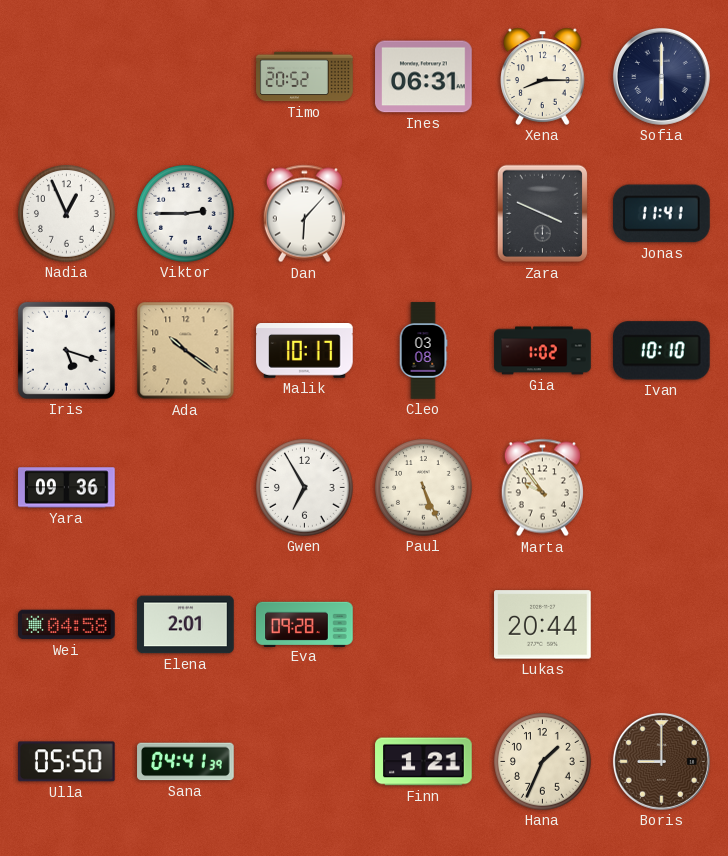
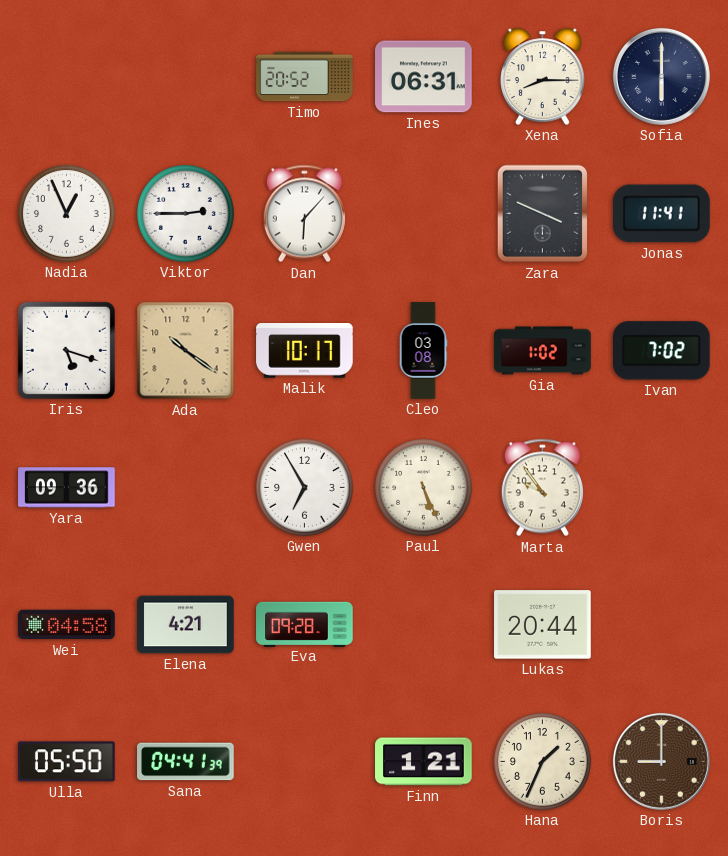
Ivan: 10:10 -> 7:02
Elena: 2:01 -> 4:21
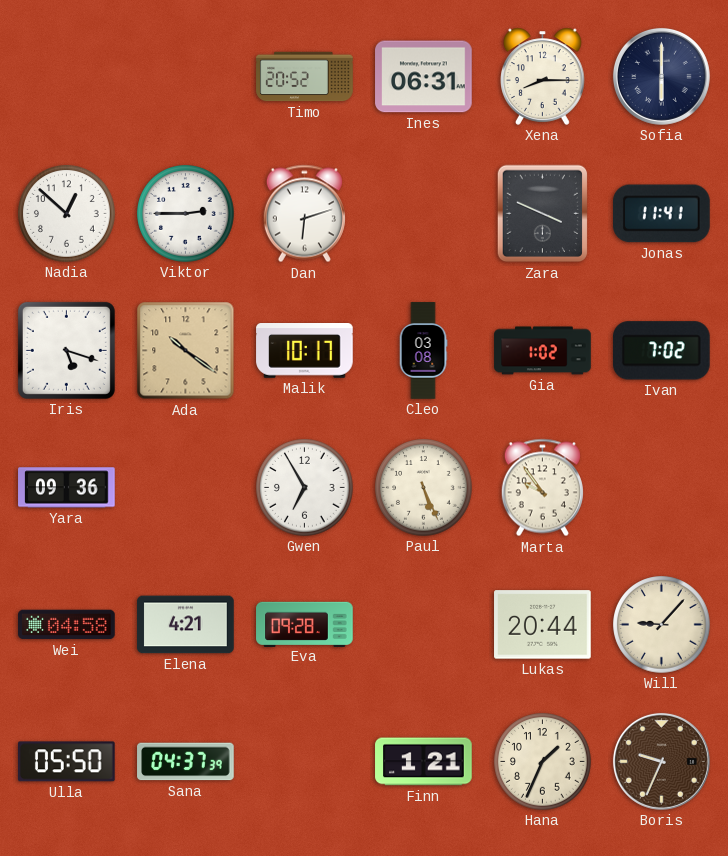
Nadia: 12:56 -> 12:52
Dan: 6:07 -> 6:12
Will: none -> 9:07
Sana: 04:41 -> 04:37
Boris: 9:00 -> 9:34
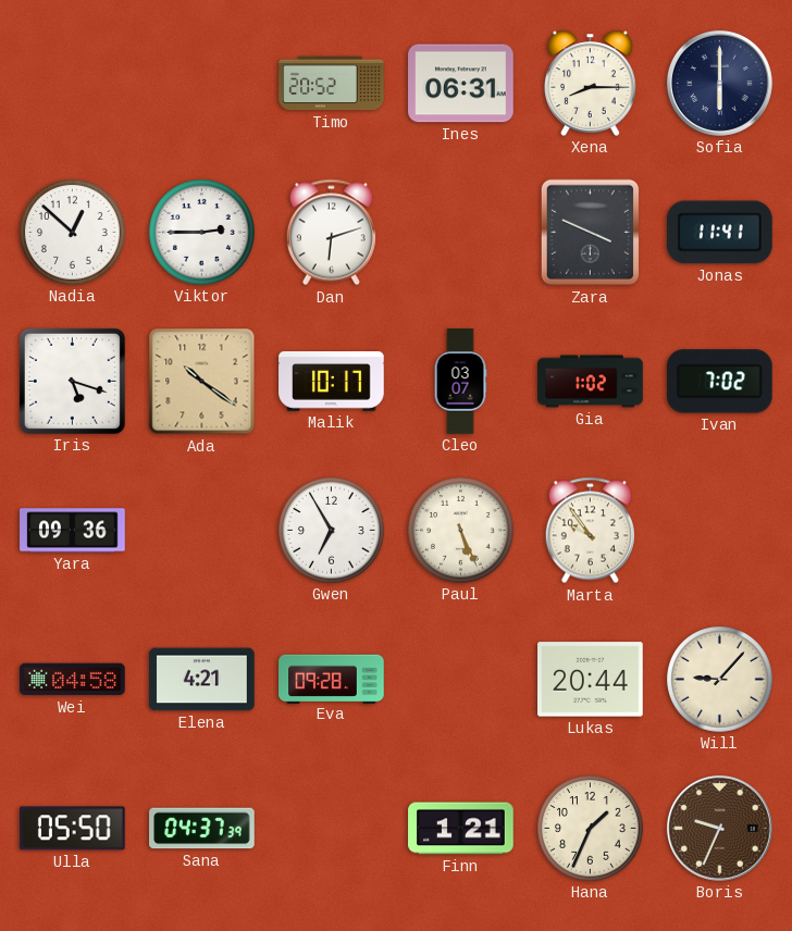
Cleo: 03:08 -> 03:07
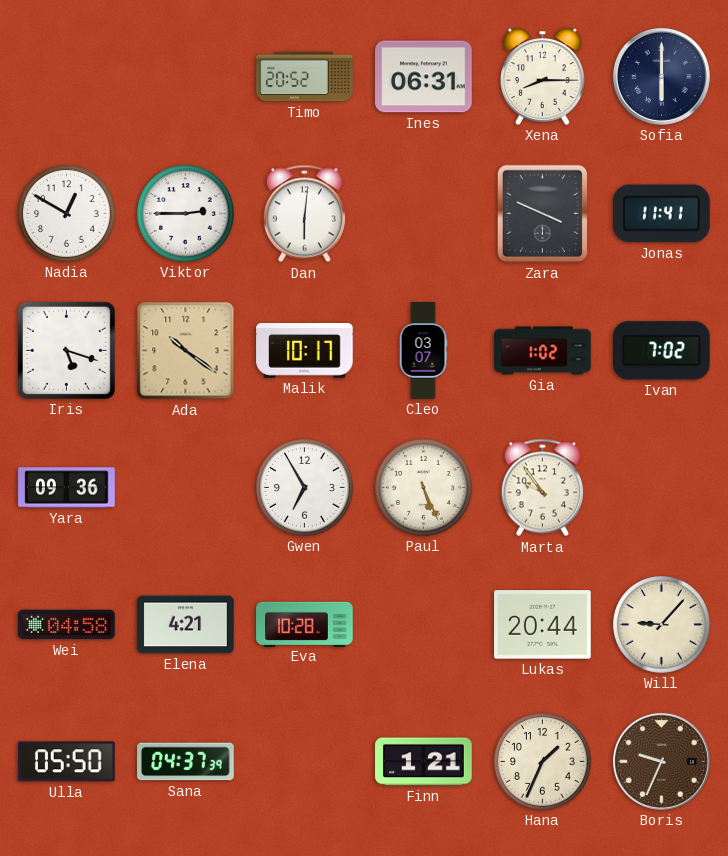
Nadia: 12:52 -> 12:50
Dan: 6:12 -> 6:01
Eva: 09:28 -> 10:28
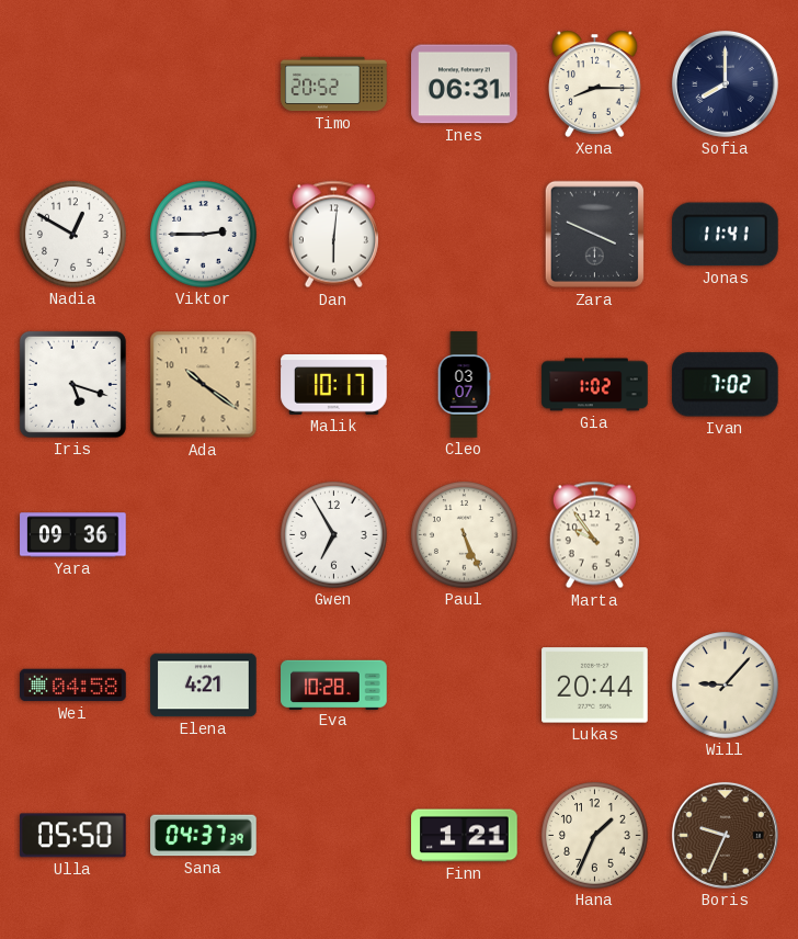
Sofia: 6:00 -> 8:00
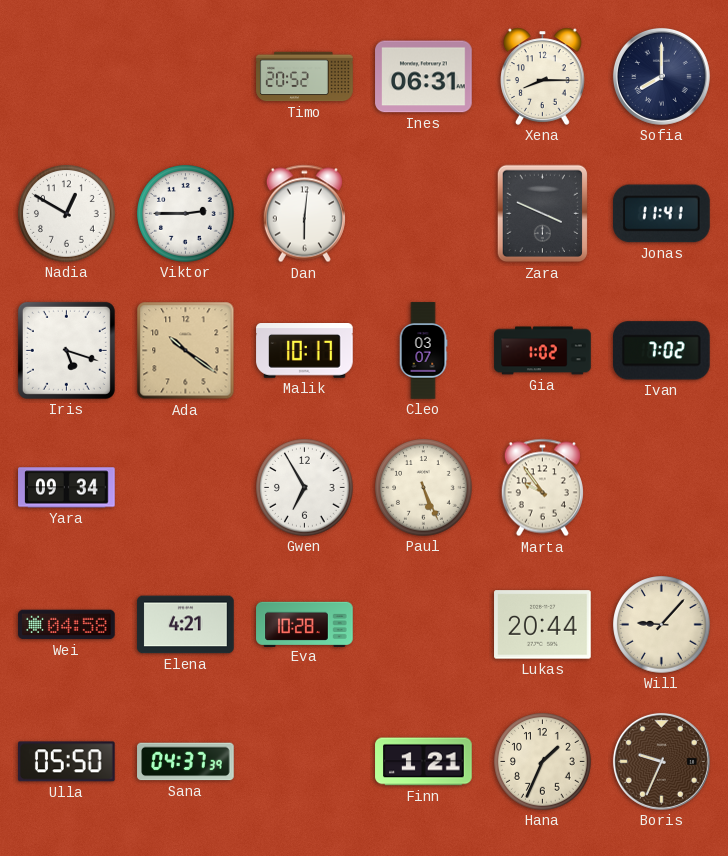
Yara: 09:36 -> 09:34
